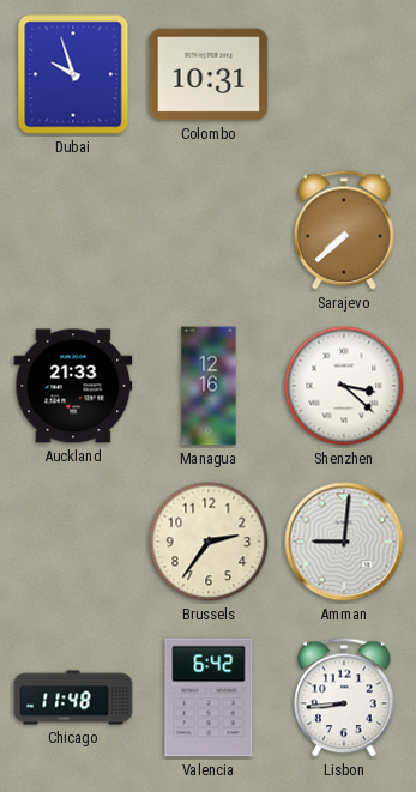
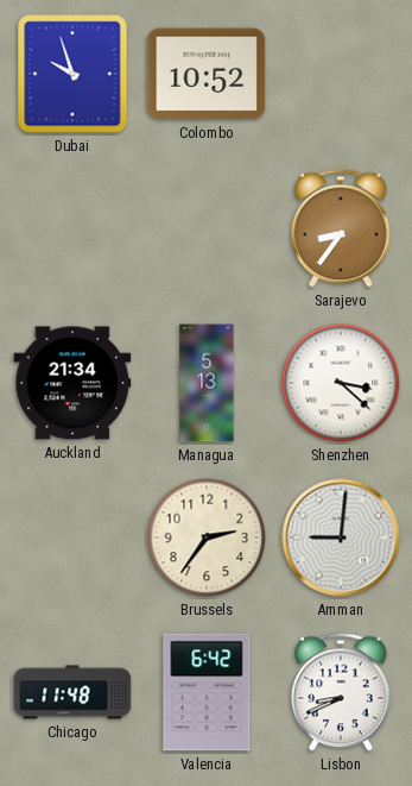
Colombo: 10:31 -> 10:52
Sarajevo: 7:38 -> 8:36
Auckland: 21:33 -> 21:34
Managua: 12:16 -> 5:13
Lisbon: 8:44 -> 8:41
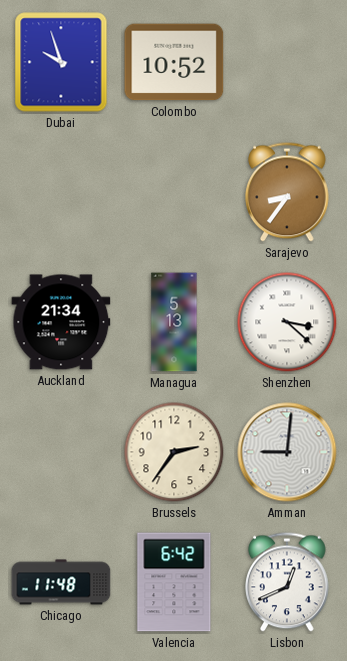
Lisbon: 8:41 -> 12:41
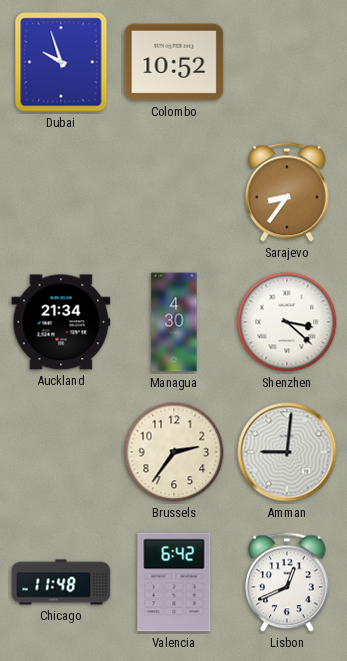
Managua: 5:13 -> 4:30
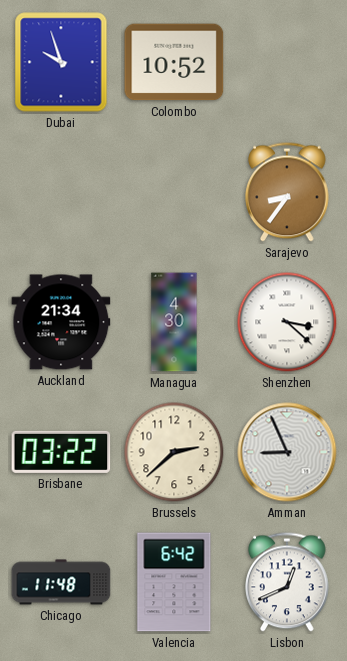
Brisbane: none -> 03:22
Brussels: 2:36 -> 2:38
Amman: 9:01 -> 8:56
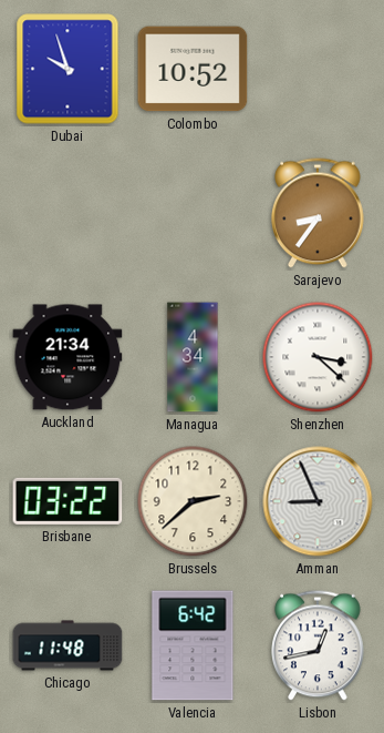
Managua: 4:30 -> 4:34
Lisbon: 12:41 -> 12:43
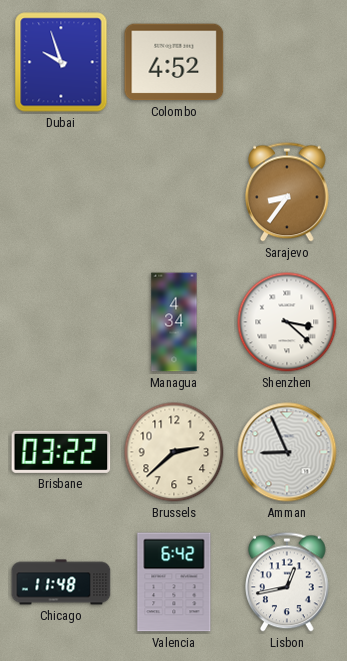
Colombo: 10:52 -> 4:52
Auckland: 21:34 -> none
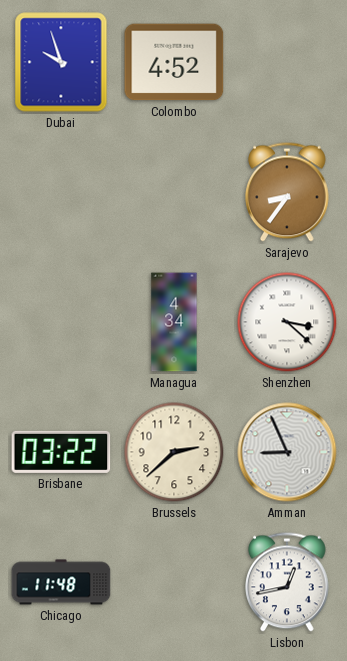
Valencia: 6:42 -> none
